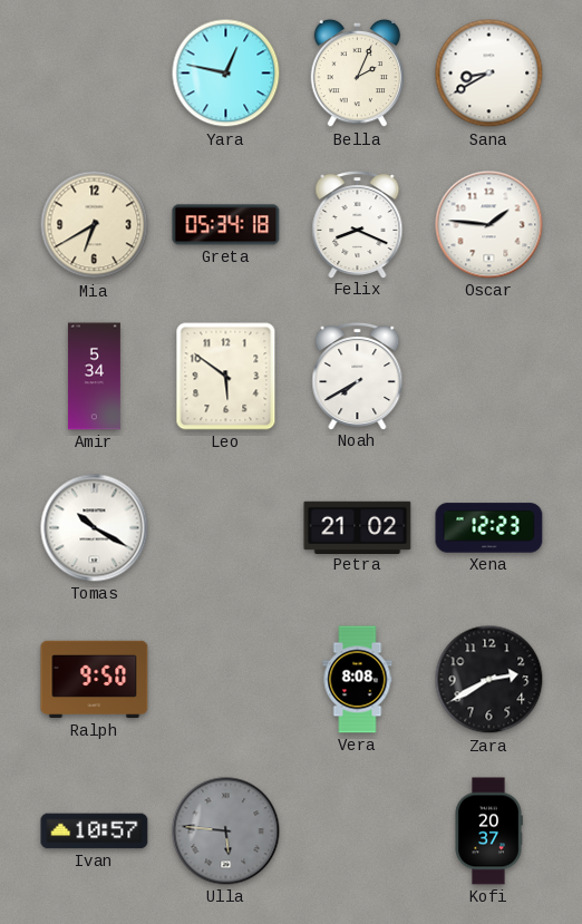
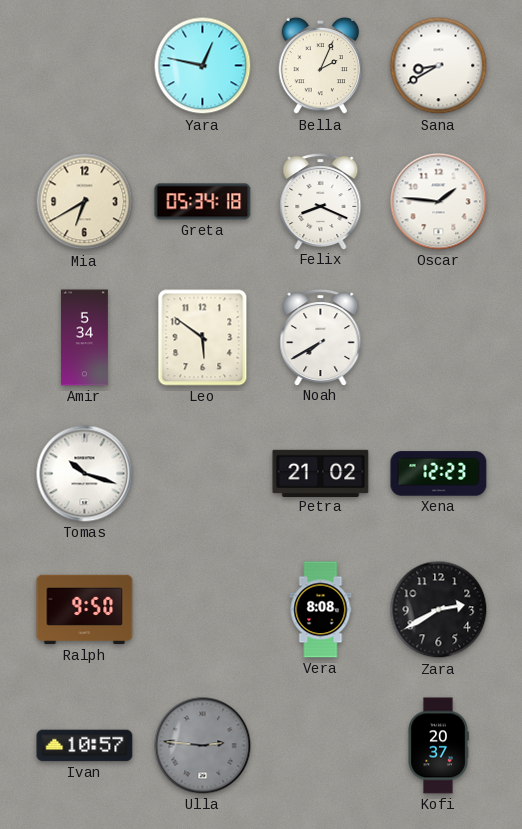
Tomas: 10:20 -> 10:18
Ulla: 5:46 -> 2:46
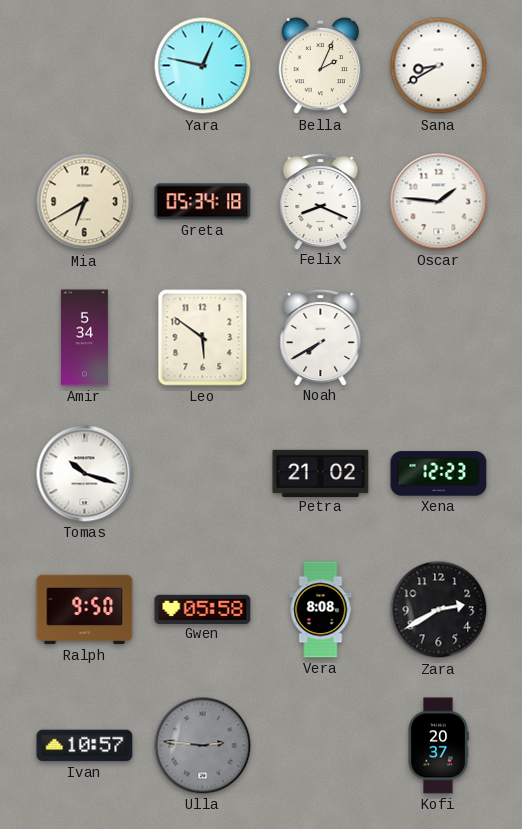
Gwen: none -> 05:58
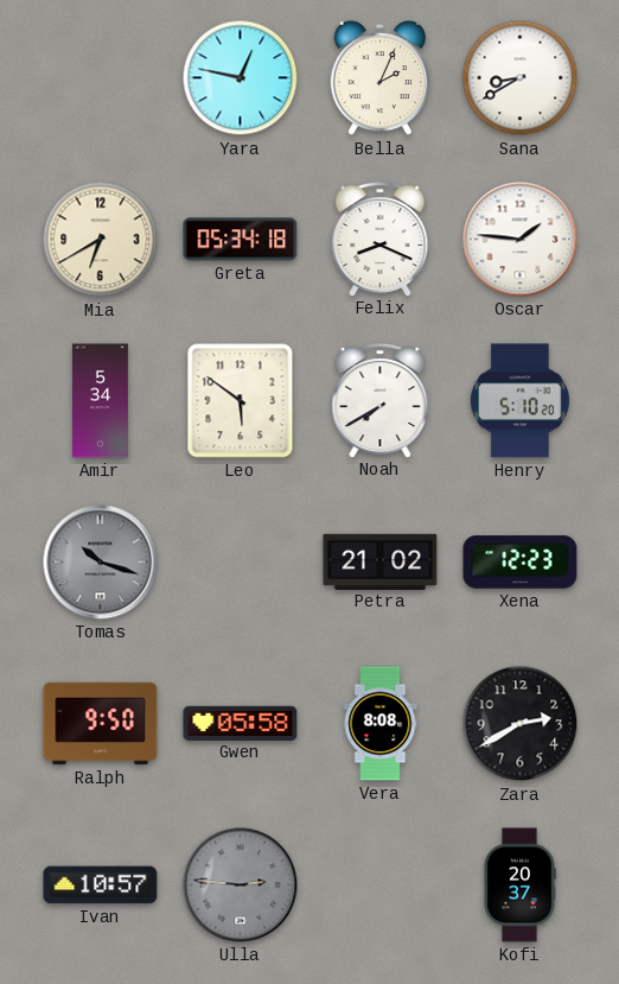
Henry: none -> 5:10
Tomas dial: white -> grey
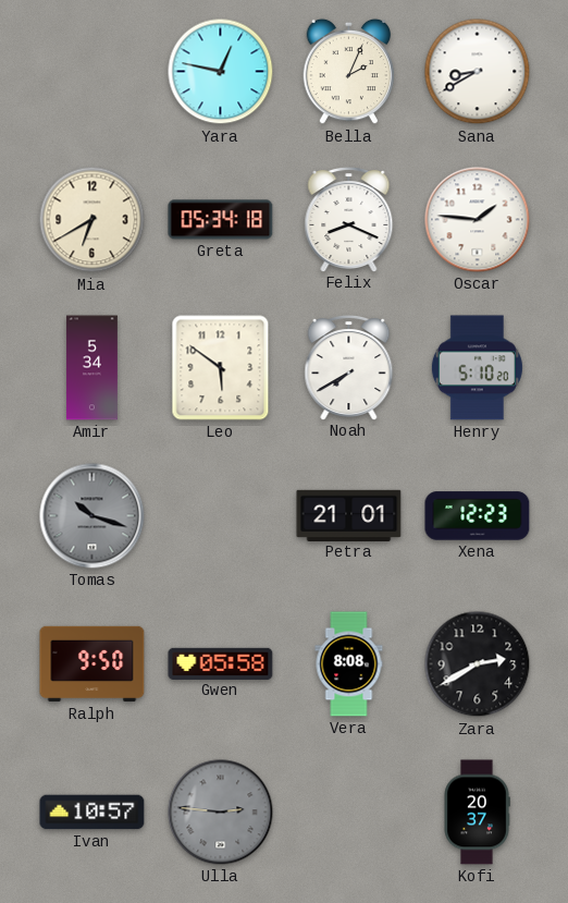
Petra: 21:02 -> 21:01
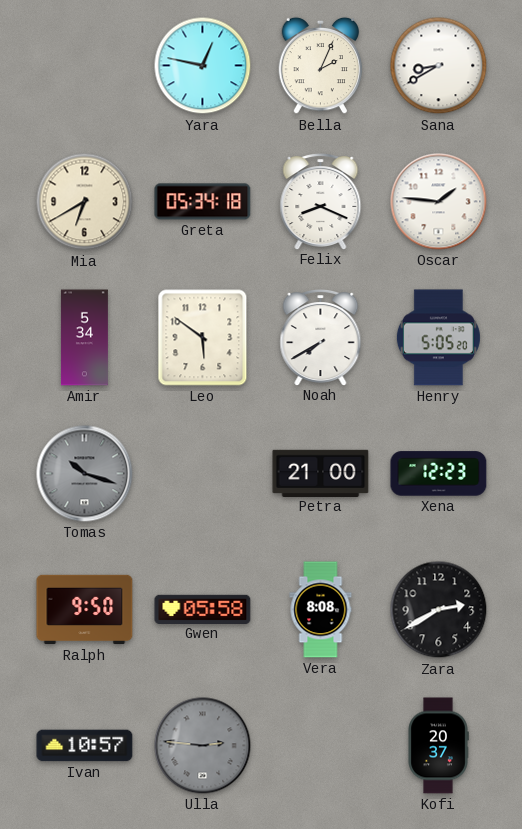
Henry: 5:10 -> 5:05
Petra: 21:01 -> 21:00
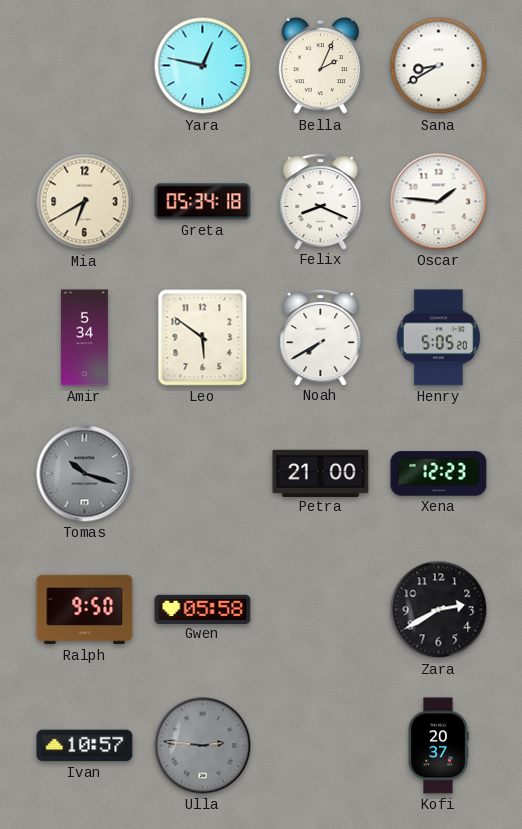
Vera: 8:08 -> none
